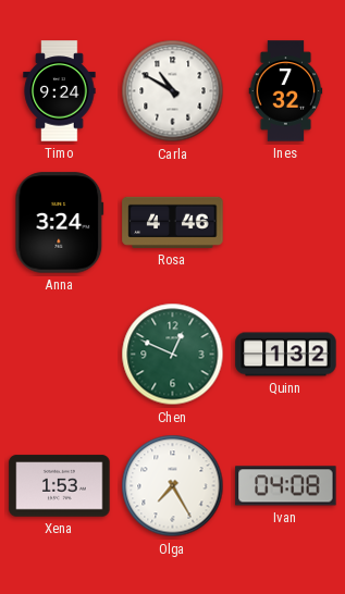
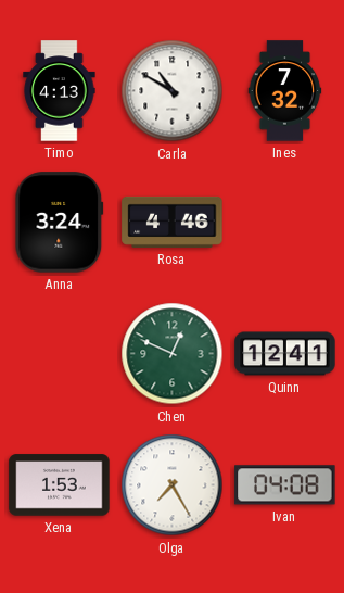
Timo: 9:24 -> 4:13
Quinn: 1:32 -> 12:41
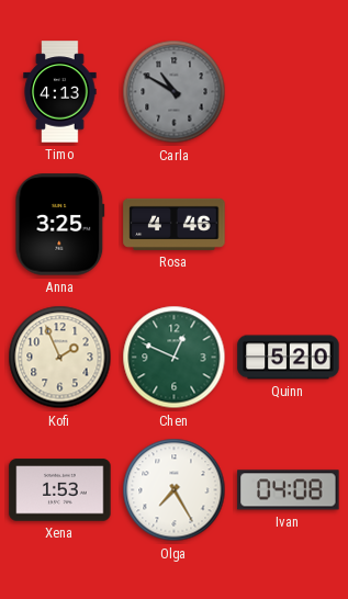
Carla dial: white -> grey
Ines: 7:32 -> none
Anna: 3:24 -> 3:25
Kofi: none -> 1:56
Quinn: 12:41 -> 5:20
